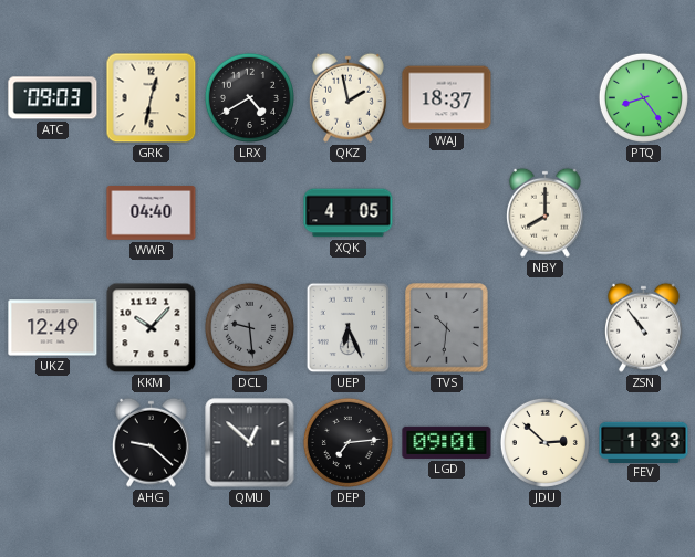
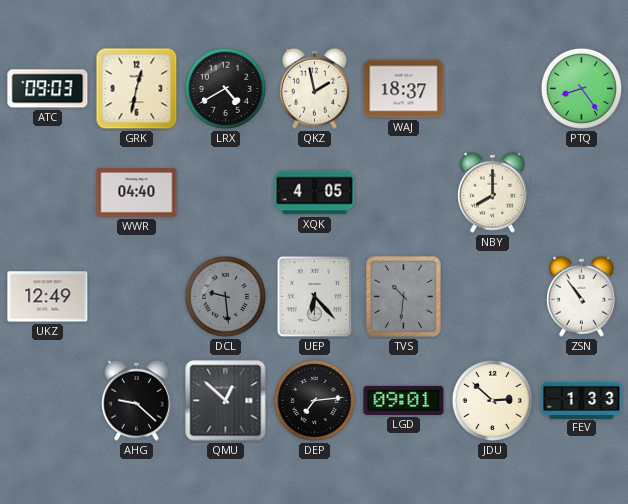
KKM: 10:07 -> none
UEP: 6:26 -> 6:23
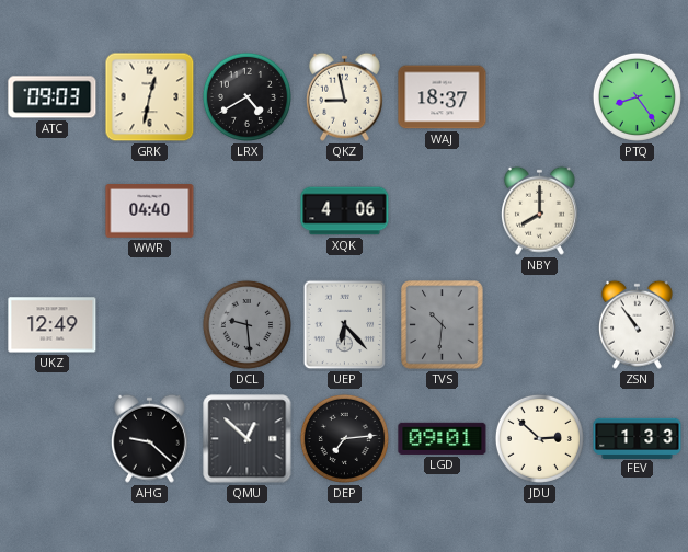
QKZ: 1:58 -> 8:58
XQK: 4:05 -> 4:06
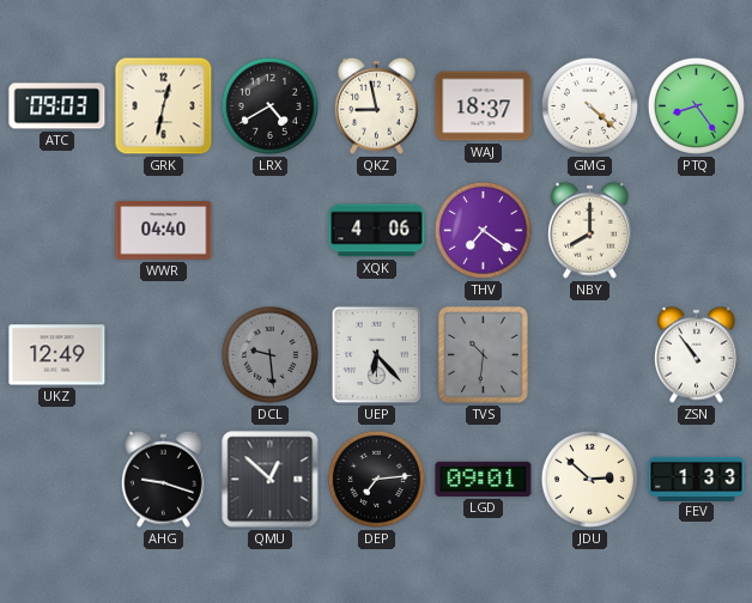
GMG: none -> 4:22
THV: none -> 7:21
AHG: 9:22 -> 9:18
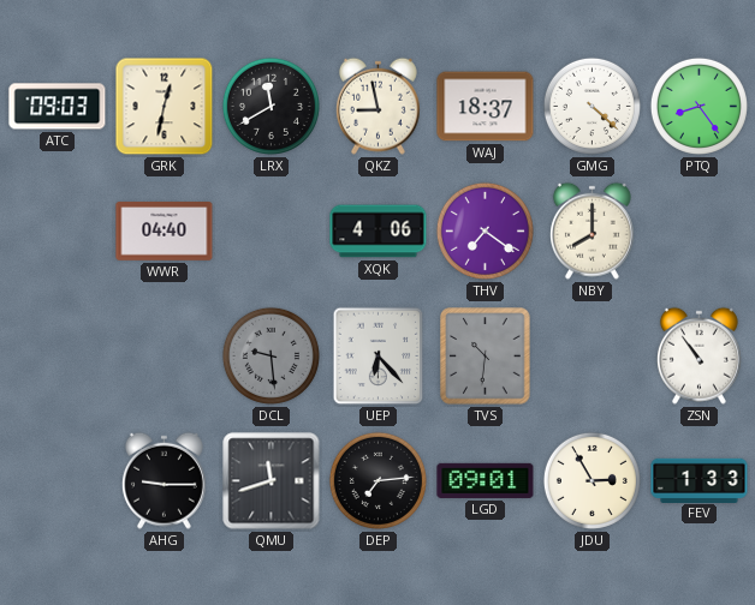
LRX: 4:40 -> 11:40
UKZ: 12:49 -> none
AHG: 9:18 -> 9:15
QMU: 12:52 -> 11:42
JDU: 2:52 -> 2:55
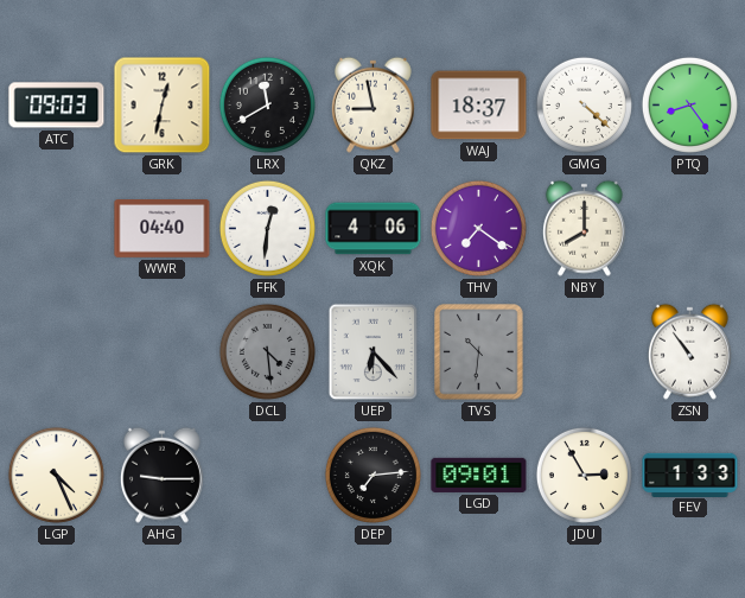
FFK: none -> 12:31
DCL: 9:29 -> 4:29
LGP: none -> 4:26
QMU: 11:42 -> none
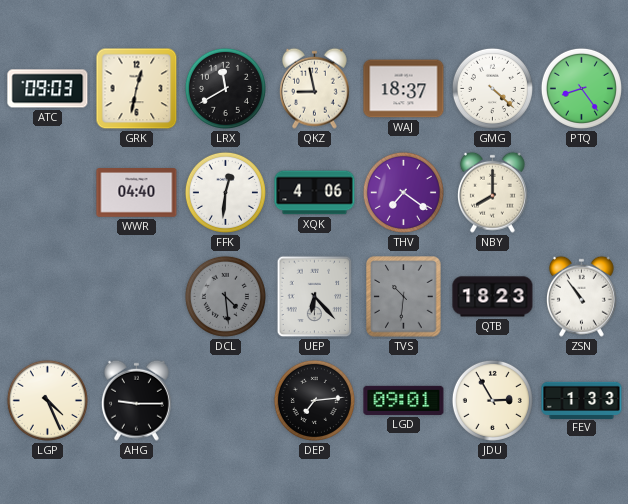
QTB: none -> 18:23
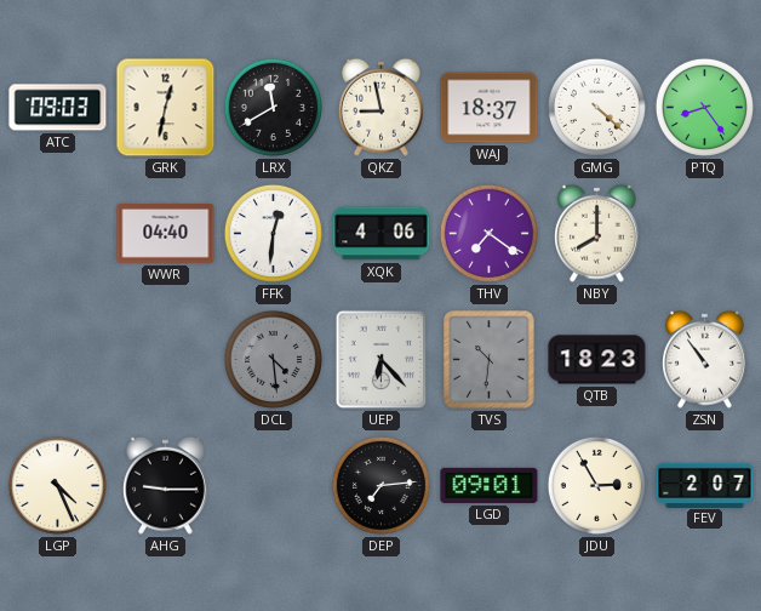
FEV: 1:33 -> 2:07
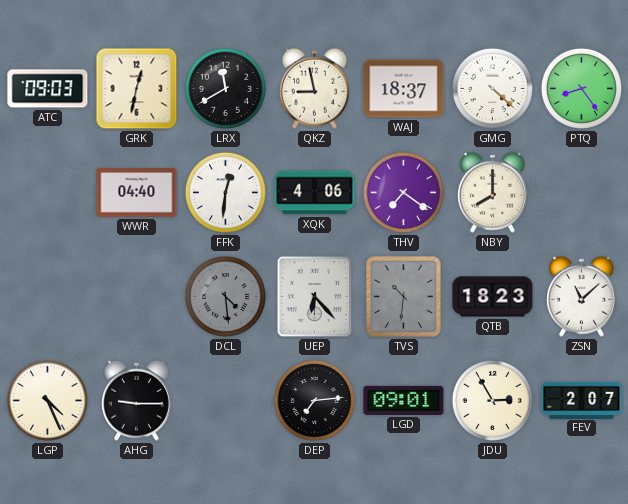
ZSN: 10:54 -> 11:08
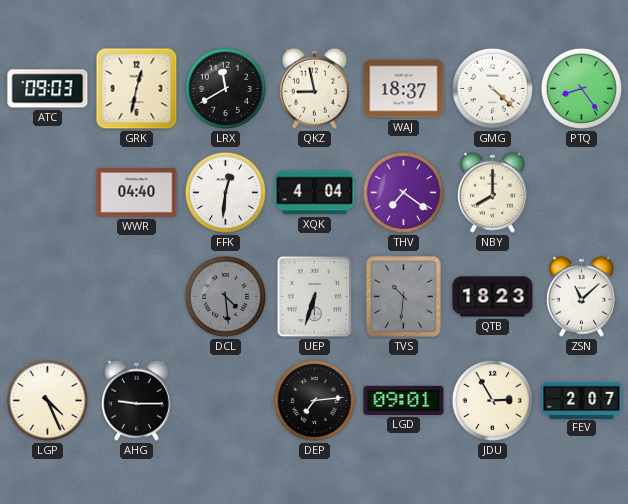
XQK: 4:06 -> 4:04
UEP: 6:23 -> 6:33
